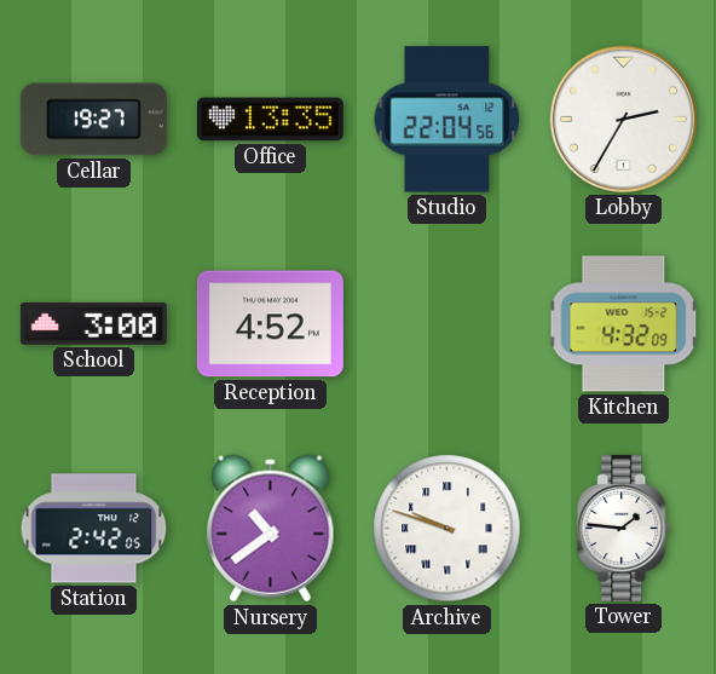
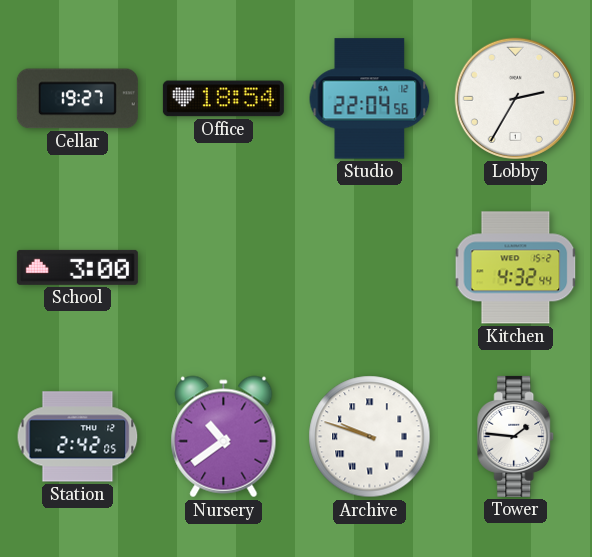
Office: 13:35 -> 18:54
Reception: 4:52 -> none
Kitchen: 4:32:09 -> 4:32:44
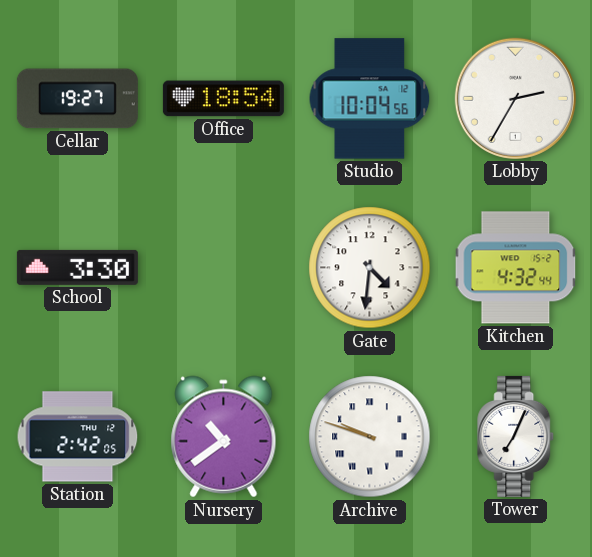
Studio: 22:04 -> 10:04
School: 3:00 -> 3:30
Gate: none -> 4:31
Tower: 1:46 -> 7:04
